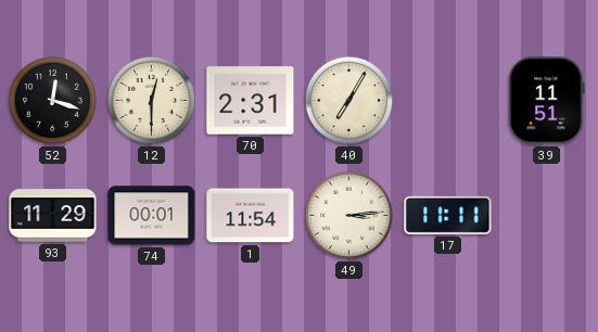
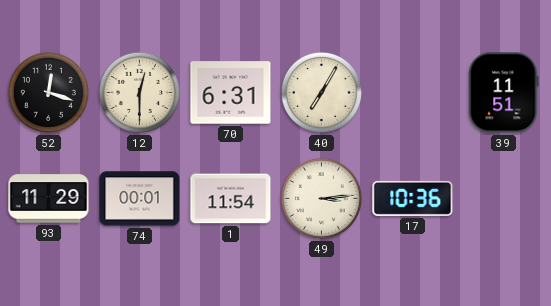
70: 2:31 -> 6:31
17: 11:11 -> 10:36
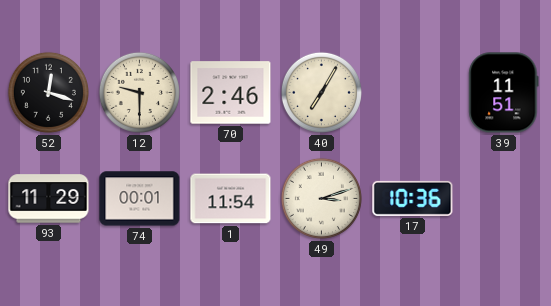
12: 12:30 -> 9:30
70: 6:31 -> 2:46
49: 3:14 -> 3:12
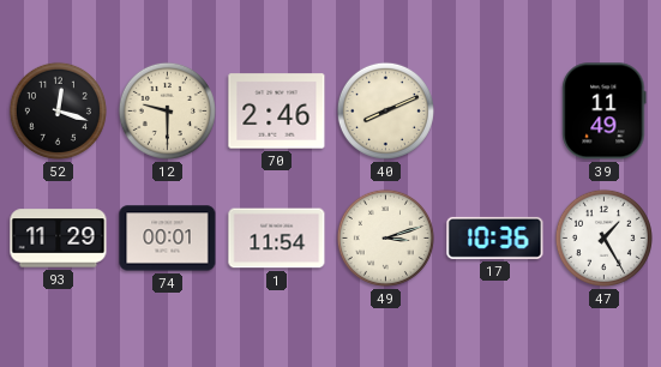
40: 7:05 -> 8:11
39: 11:51 -> 11:49
47: none -> 1:25
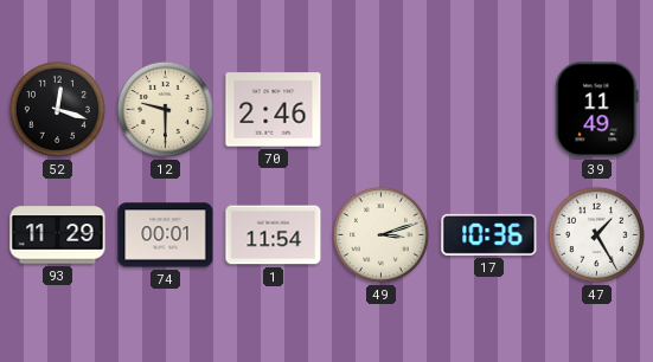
40: 8:11 -> none
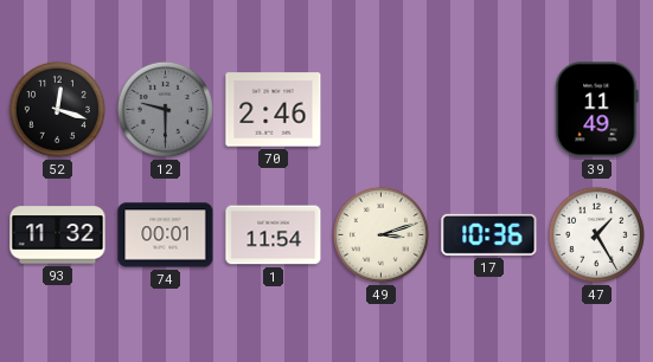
12 dial: cream -> grey
93: 11:29 -> 11:32
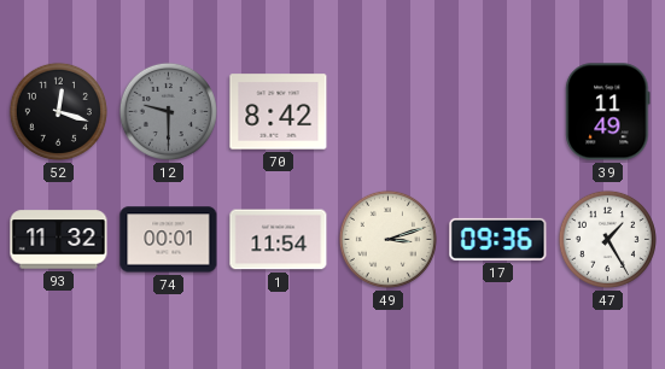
70: 2:46 -> 8:42
17: 10:36 -> 09:36
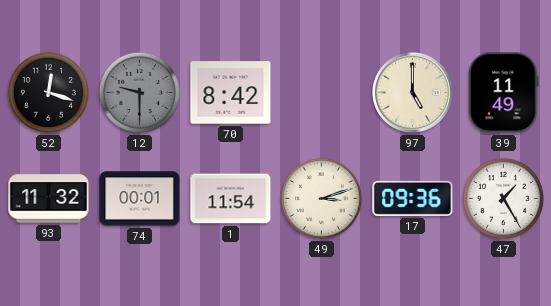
97: none -> 5:00
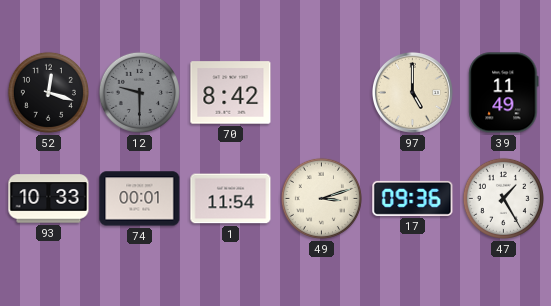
93: 11:32 -> 10:33
